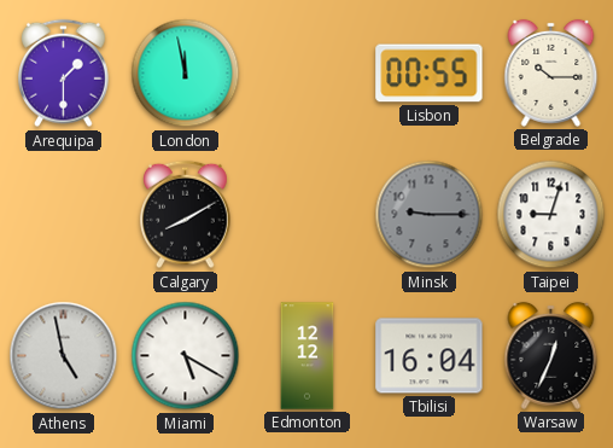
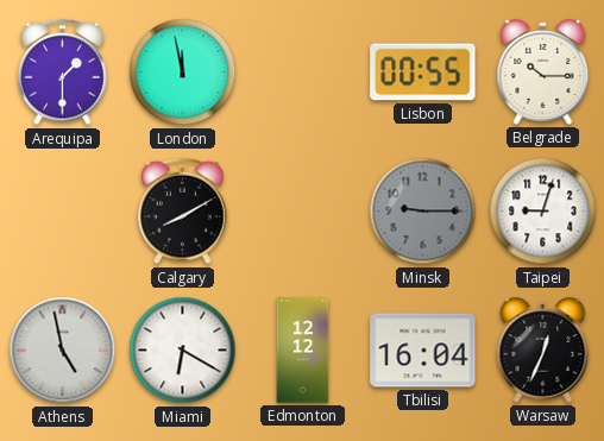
Miami: 5:20 -> 6:20
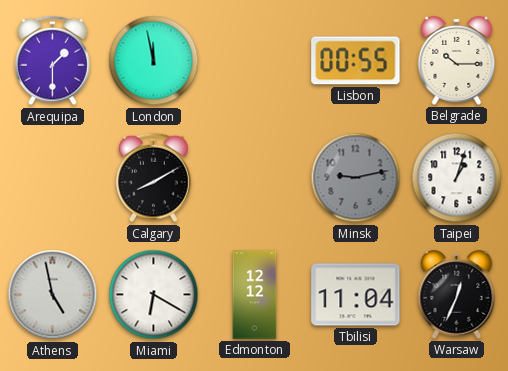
Minsk: 9:15 -> 9:13
Taipei: 9:03 -> 1:03
Tbilisi: 16:04 -> 11:04
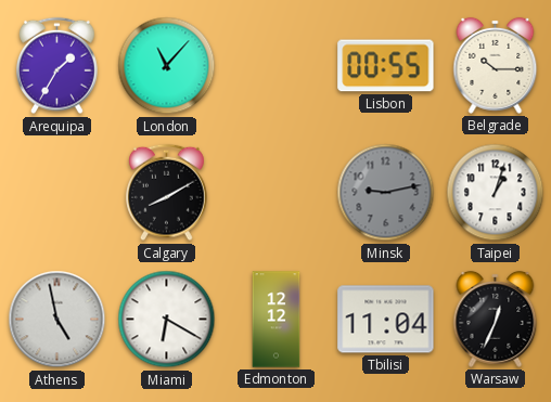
Arequipa: 1:30 -> 1:35
London: 11:58 -> 11:07
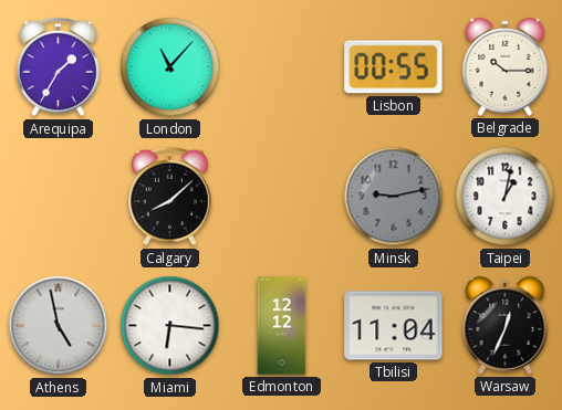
Calgary: 8:10 -> 8:08
Taipei: 1:03 -> 1:02
Miami: 6:20 -> 6:16
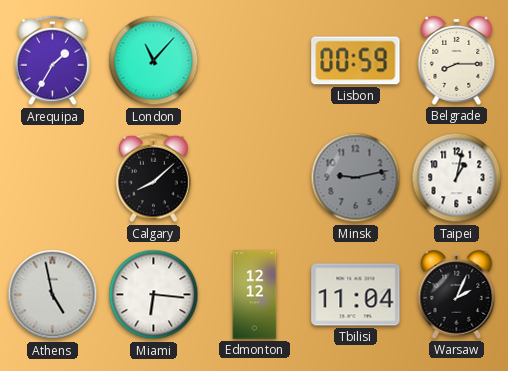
Lisbon: 00:55 -> 00:59
Belgrade: 10:15 -> 8:15
Warsaw: 12:34 -> 2:04
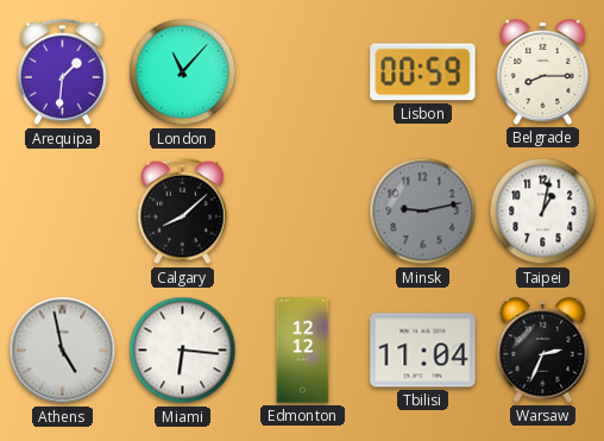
Arequipa: 1:35 -> 1:31
Warsaw: 2:04 -> 2:34
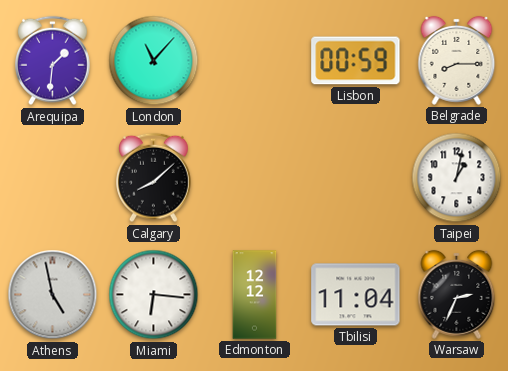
Minsk: 9:13 -> none
